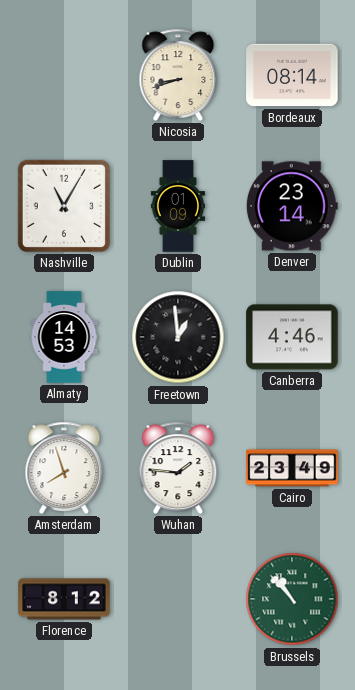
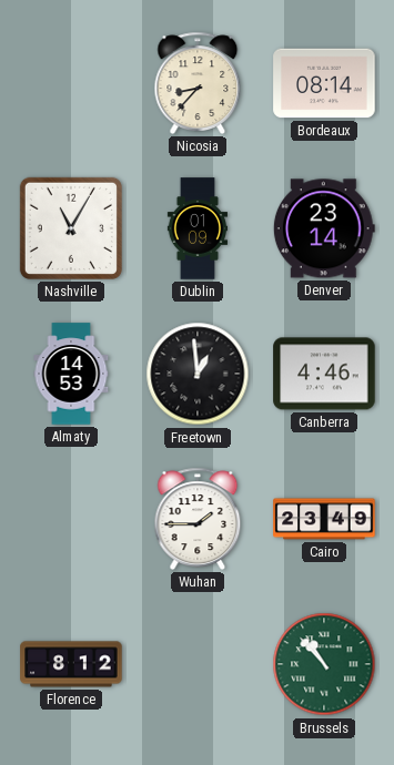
Nicosia: 8:42 -> 8:37
Amsterdam: 7:57 -> none
Wuhan: 1:46 -> 1:45
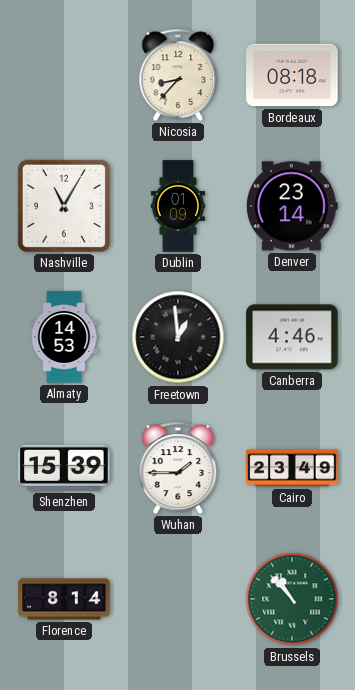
Bordeaux: 08:14 -> 08:18
Shenzhen: none -> 15:39
Florence: 8:12 -> 8:14
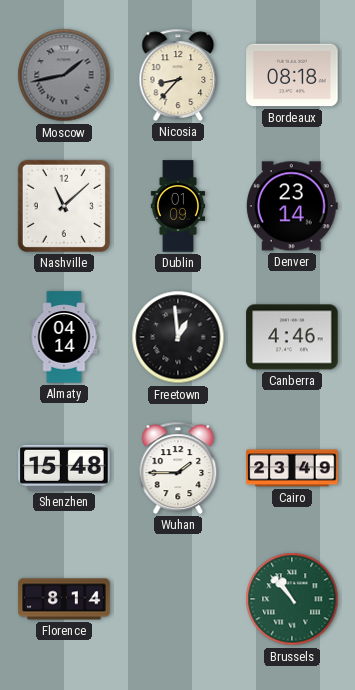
Moscow: none -> 1:43
Nashville: 11:05 -> 11:08
Almaty: 14:53 -> 04:14
Shenzhen: 15:39 -> 15:48
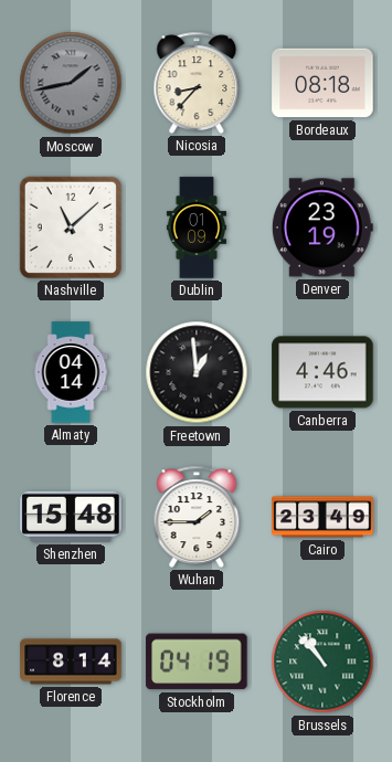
Denver: 23:14 -> 23:19
Stockholm: none -> 04:19
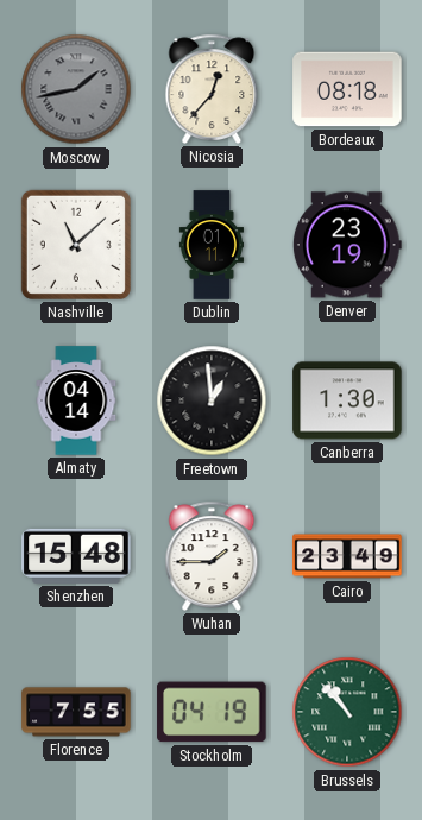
Nicosia: 8:37 -> 12:37
Dublin: 01:09 -> 01:11
Canberra: 4:46 -> 1:30
Florence: 8:14 -> 7:55
